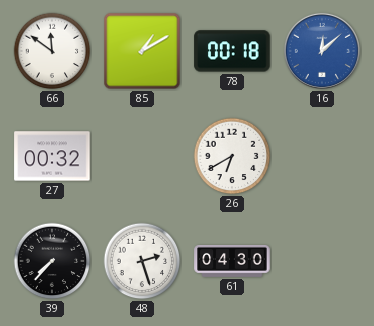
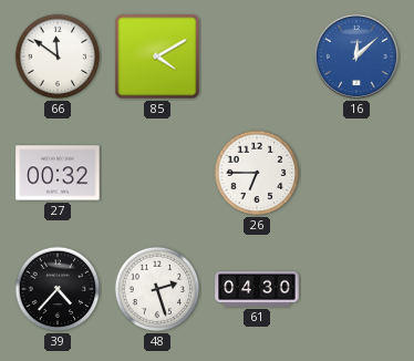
85: 1:10 -> 4:10
78: 00:18 -> none
26: 6:40 -> 6:45
39: 7:37 -> 4:37
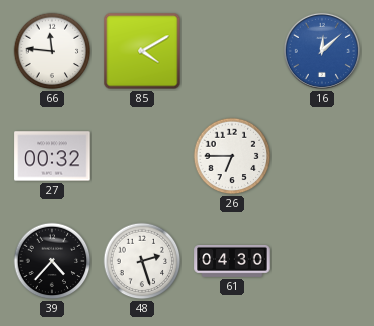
66: 11:51 -> 11:46
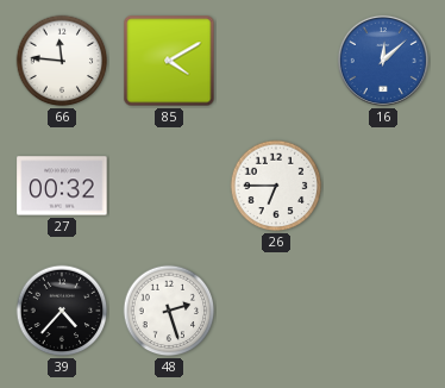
61: 04:30 -> none
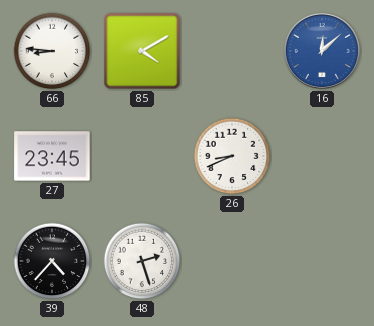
66: 11:46 -> 8:46
27: 00:32 -> 23:45
26: 6:45 -> 8:41
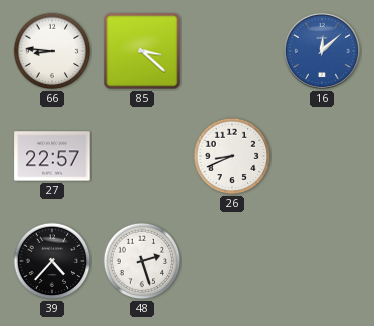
85: 4:10 -> 3:22
27: 23:45 -> 22:57
